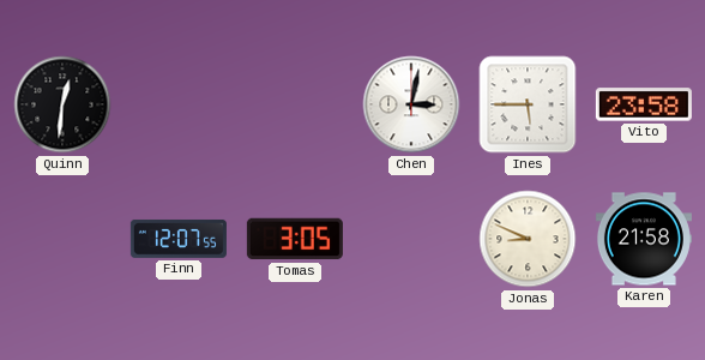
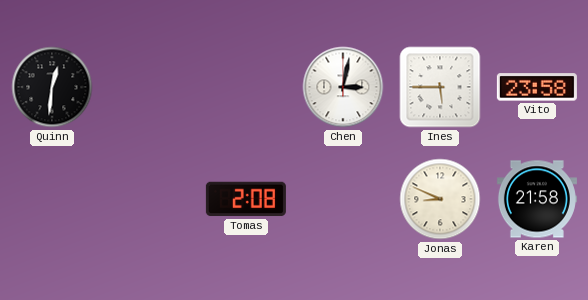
Finn: 12:07 -> none
Tomas: 3:05 -> 2:08
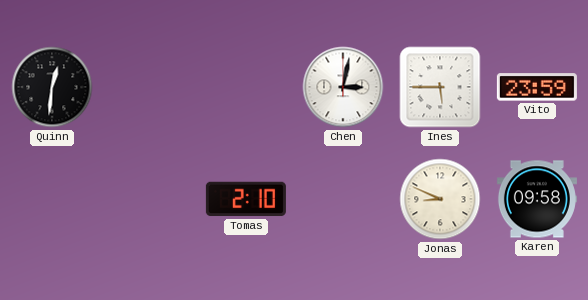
Vito: 23:58 -> 23:59
Tomas: 2:08 -> 2:10
Karen: 21:58 -> 09:58
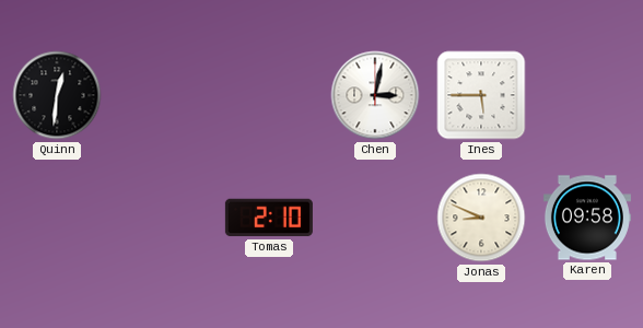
Vito: 23:59 -> none
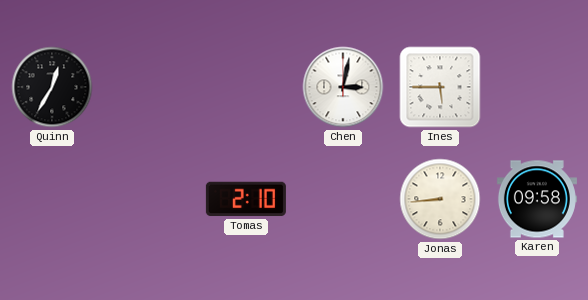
Quinn: 12:31 -> 12:35
Jonas: 8:49 -> 8:44
